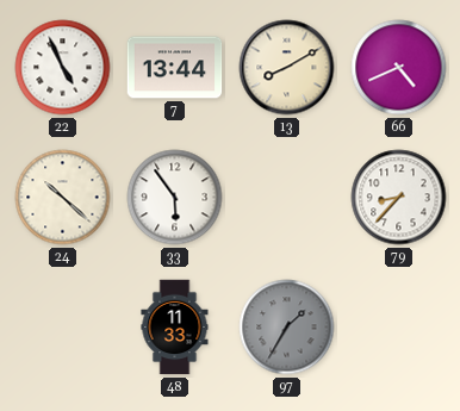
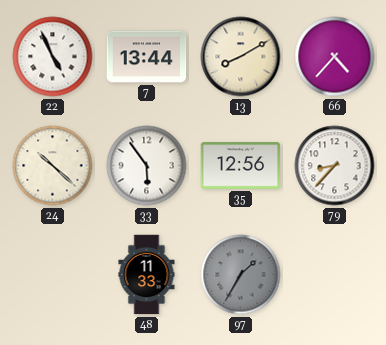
66: 4:41 -> 4:37
35: none -> 12:56
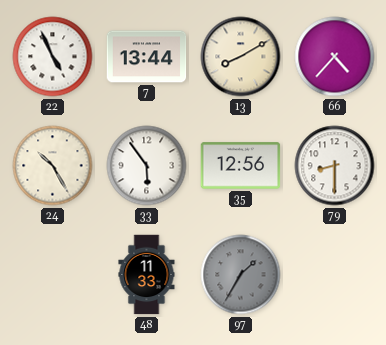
24: 10:22 -> 10:25
79: 8:37 -> 8:30
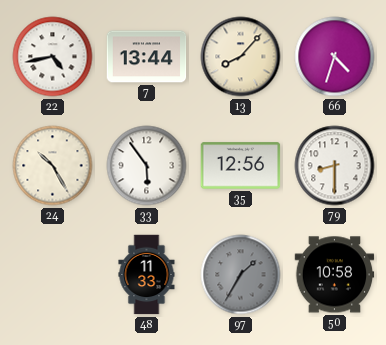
22: 4:56 -> 4:43
13: 8:10 -> 8:07
66: 4:37 -> 4:33
50: none -> 10:58
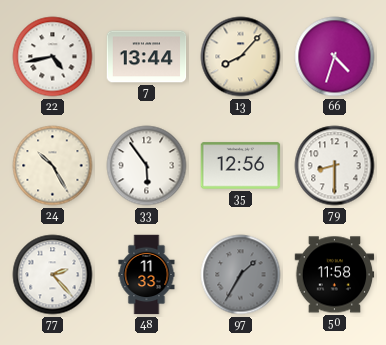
77: none -> 2:23
50: 10:58 -> 11:58
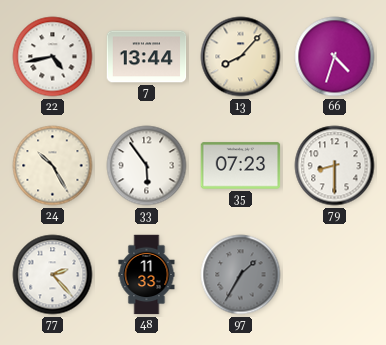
35: 12:56 -> 07:23
50: 11:58 -> none
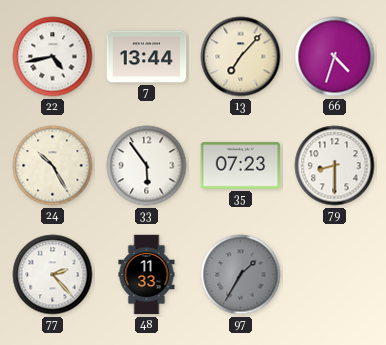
13: 8:07 -> 7:07
